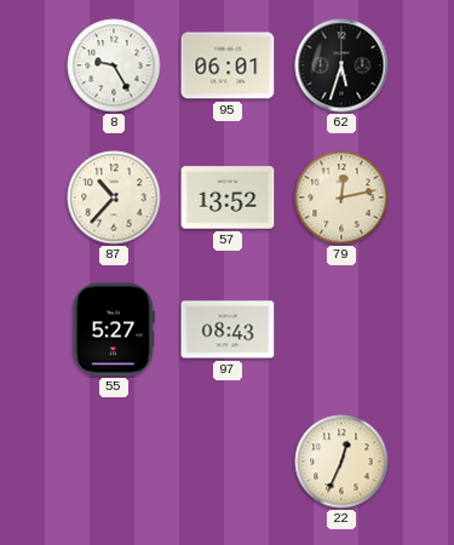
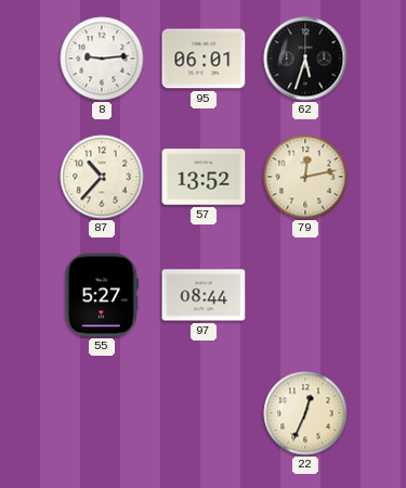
8: 9:25 -> 9:14
97: 08:43 -> 08:44
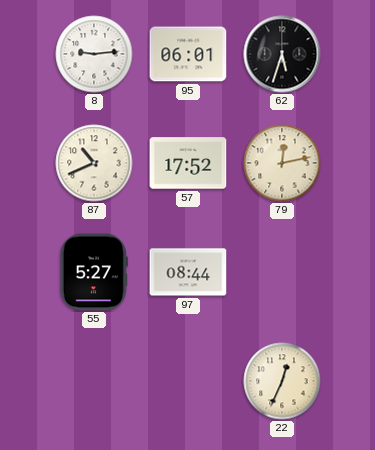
87: 10:37 -> 10:41
57: 13:52 -> 17:52
